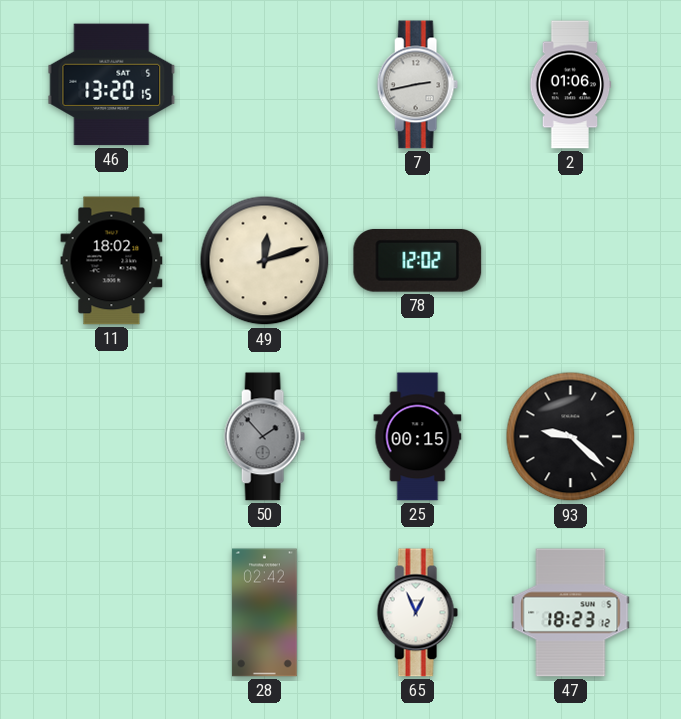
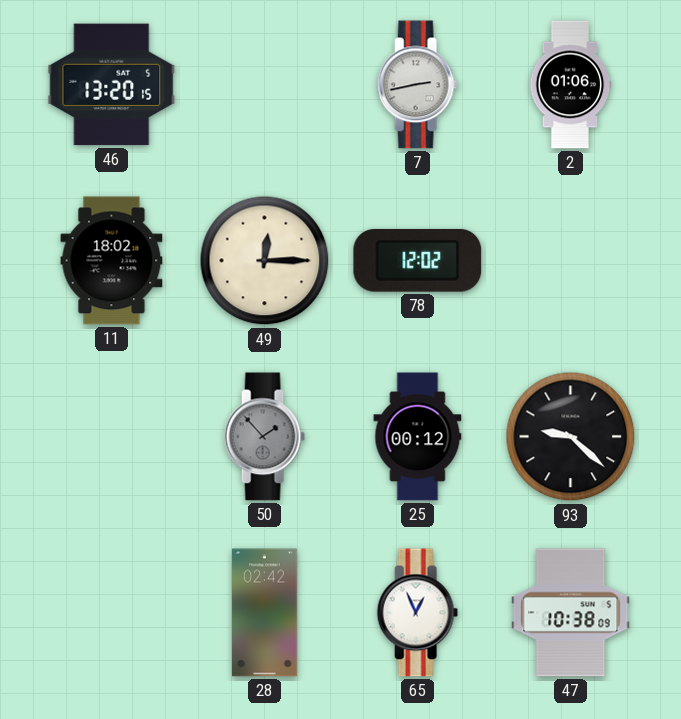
49: 12:12 -> 12:15
25: 00:15 -> 00:12
47: 18:23 -> 10:38
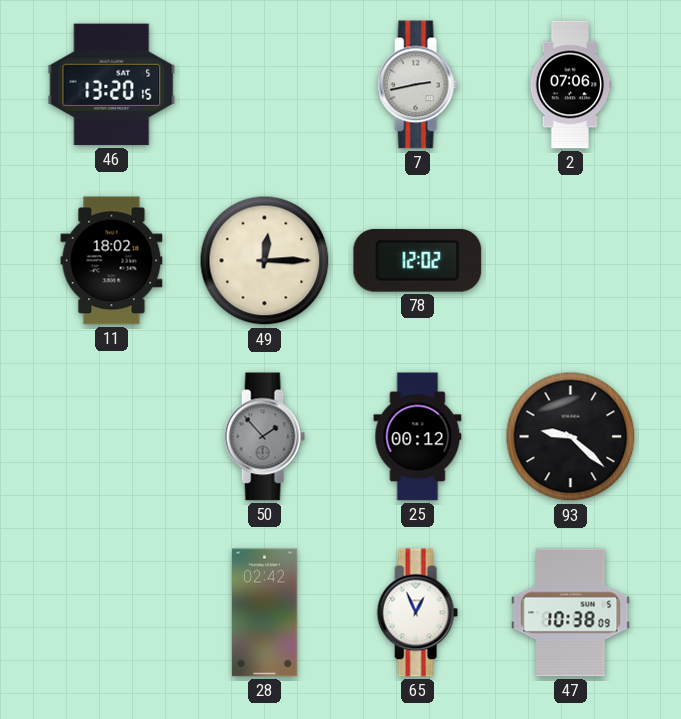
2: 01:06 -> 07:06
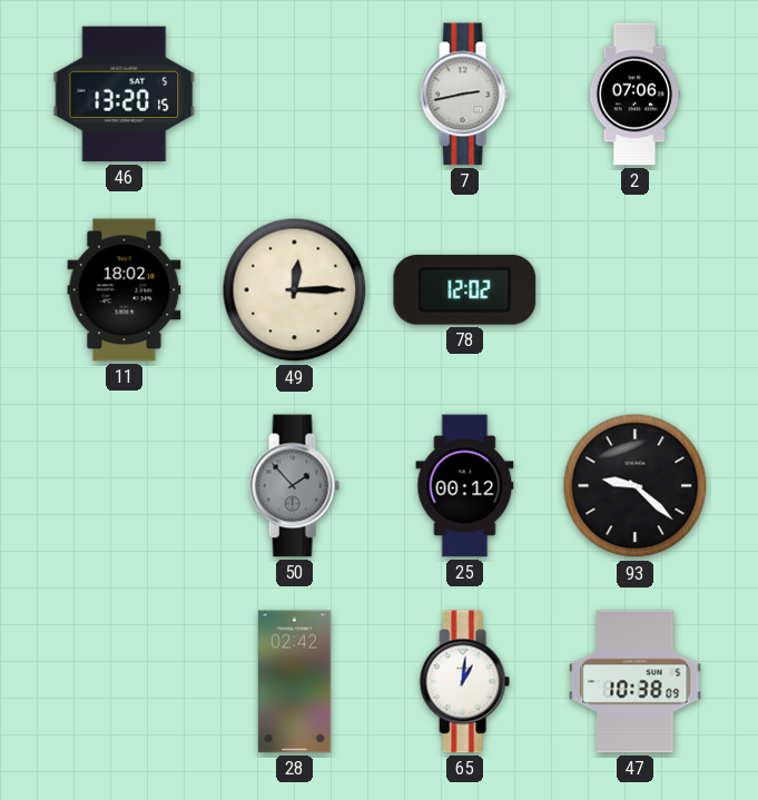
65: 12:56 -> 1:01
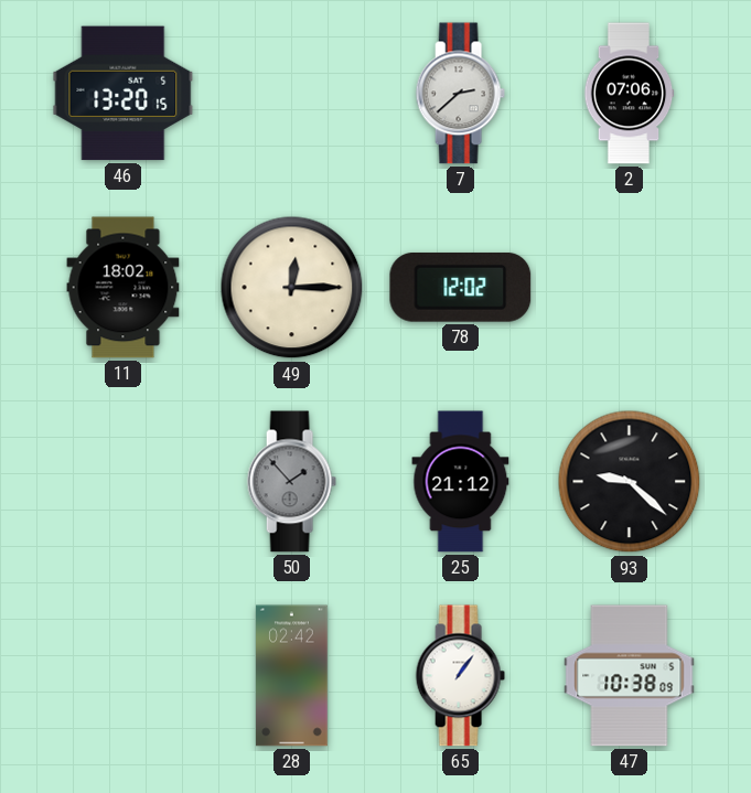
7: 2:43 -> 2:38
25: 00:12 -> 21:12
65: 1:01 -> 1:06
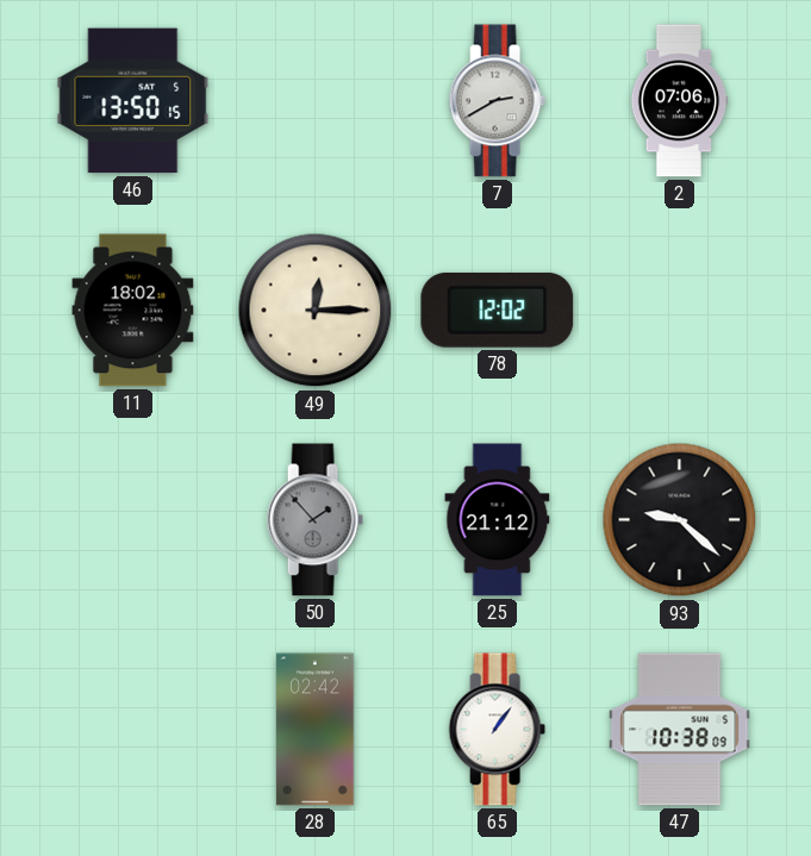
46: 13:20 -> 13:50
7: 2:38 -> 2:40
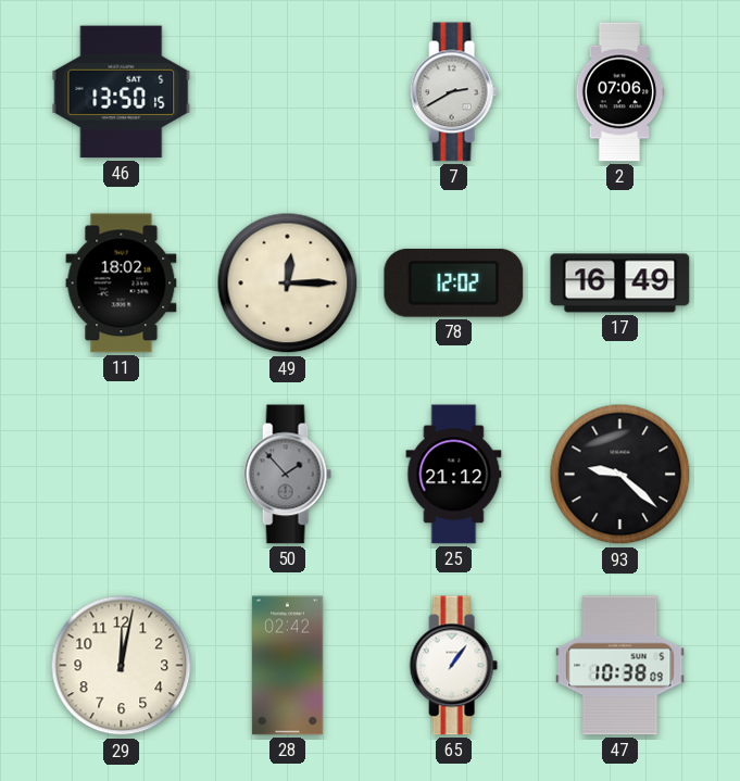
17: none -> 16:49
29: none -> 12:02
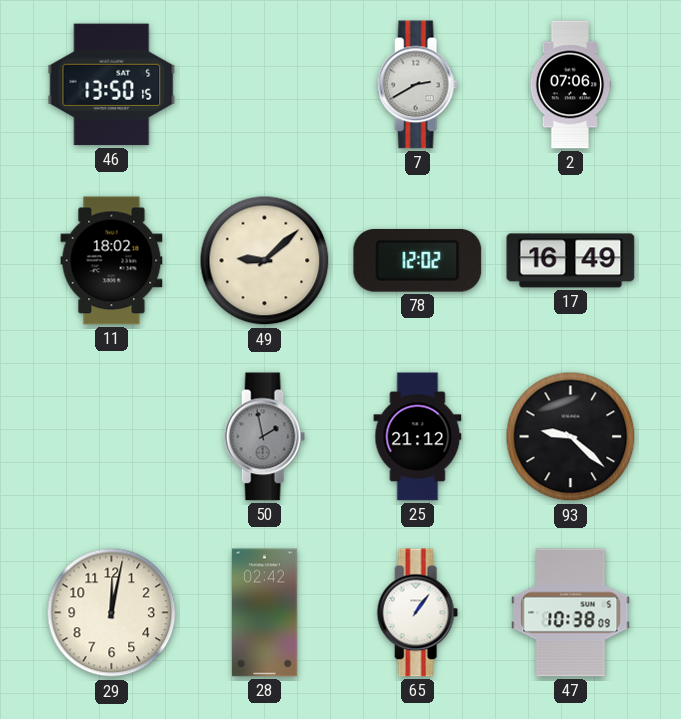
49: 12:15 -> 9:08
50: 1:53 -> 1:58
